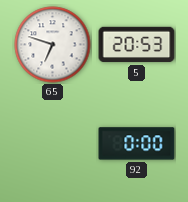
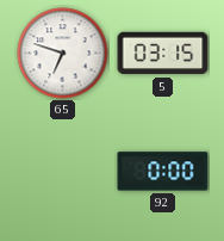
5: 20:53 -> 03:15
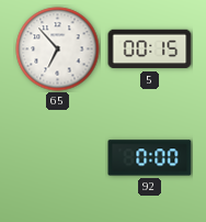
65: 6:48 -> 6:53
5: 03:15 -> 00:15
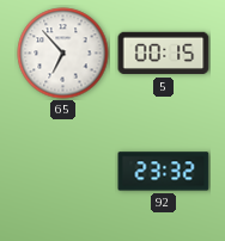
92: 0:00 -> 23:32
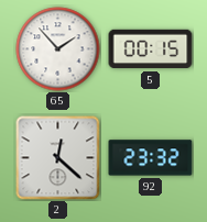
65: 6:53 -> 1:53
2: none -> 12:22
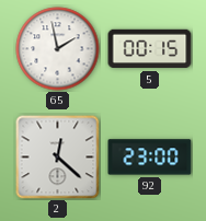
65: 1:53 -> 1:58
92: 23:32 -> 23:00
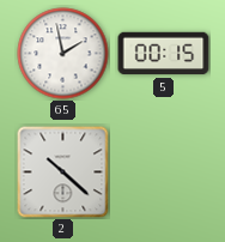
2: 12:22 -> 10:22
92: 23:00 -> none
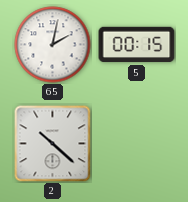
65: 1:58 -> 2:02
